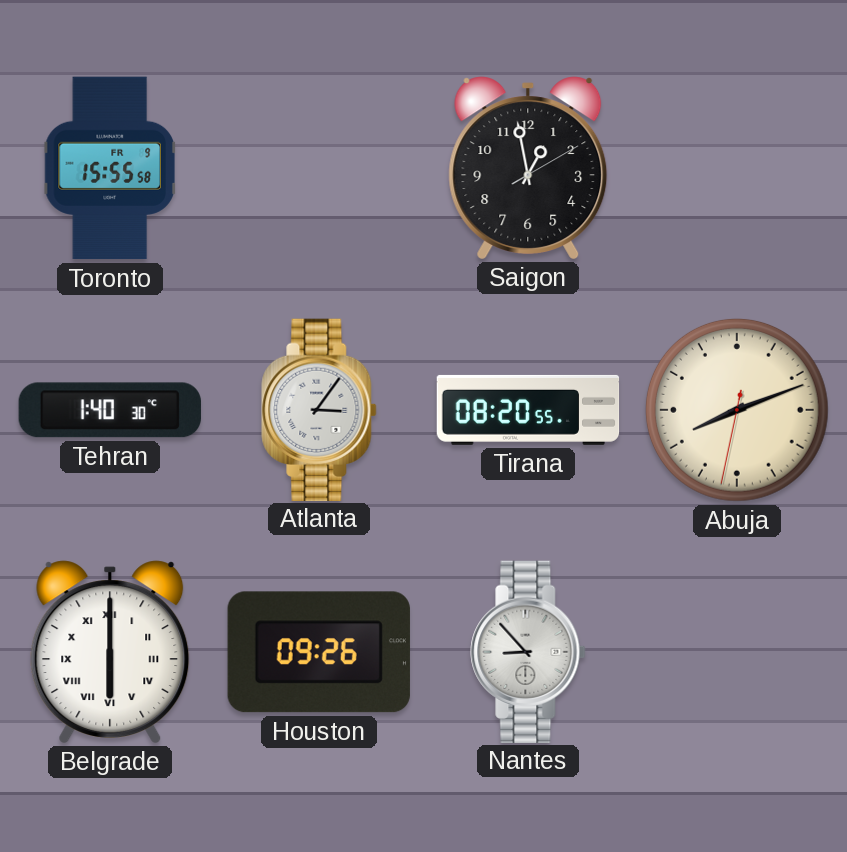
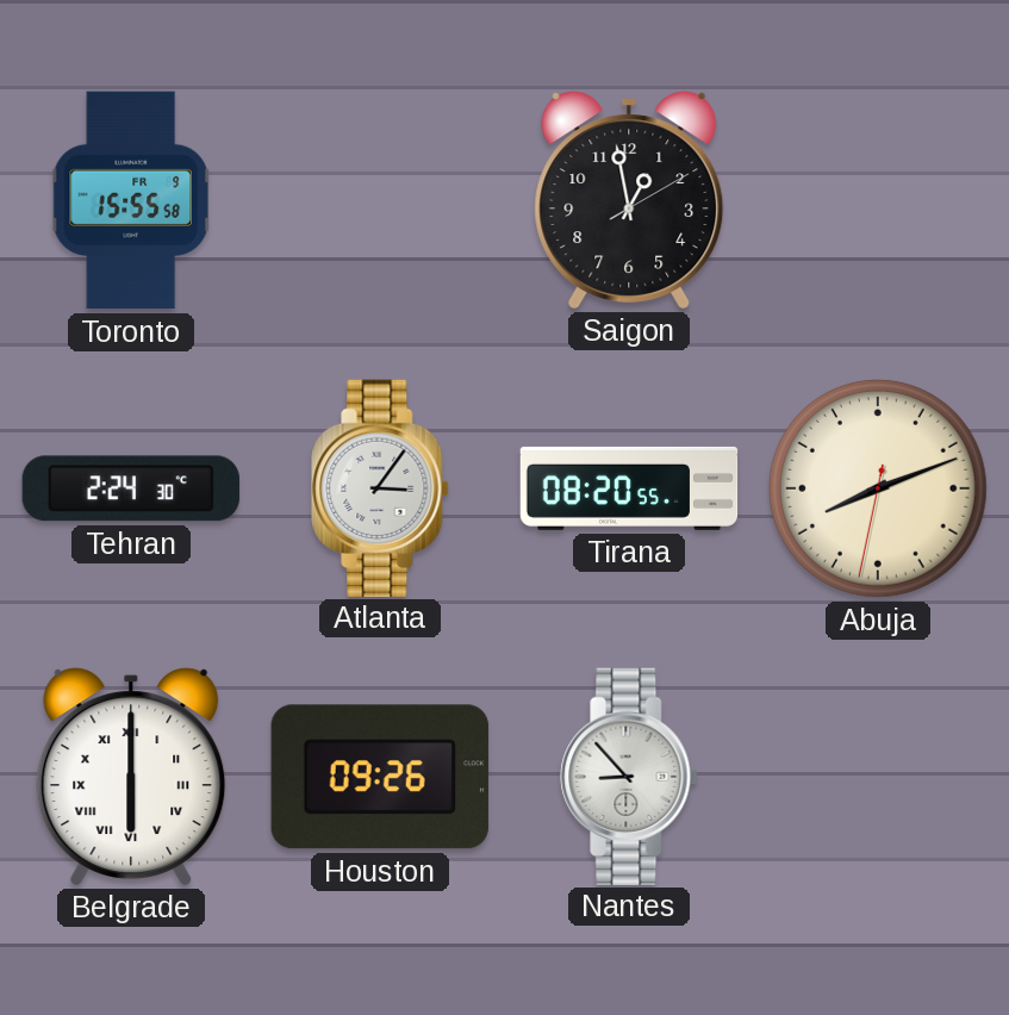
Tehran: 1:40 -> 2:24
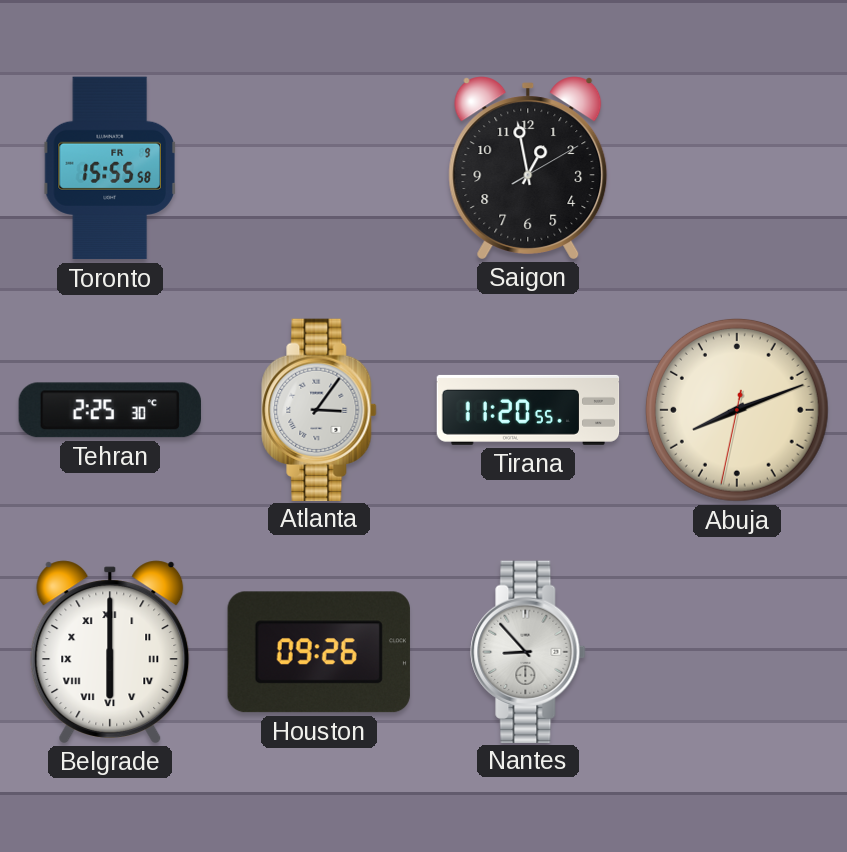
Tehran: 2:24 -> 2:25
Tirana: 08:20 -> 11:20
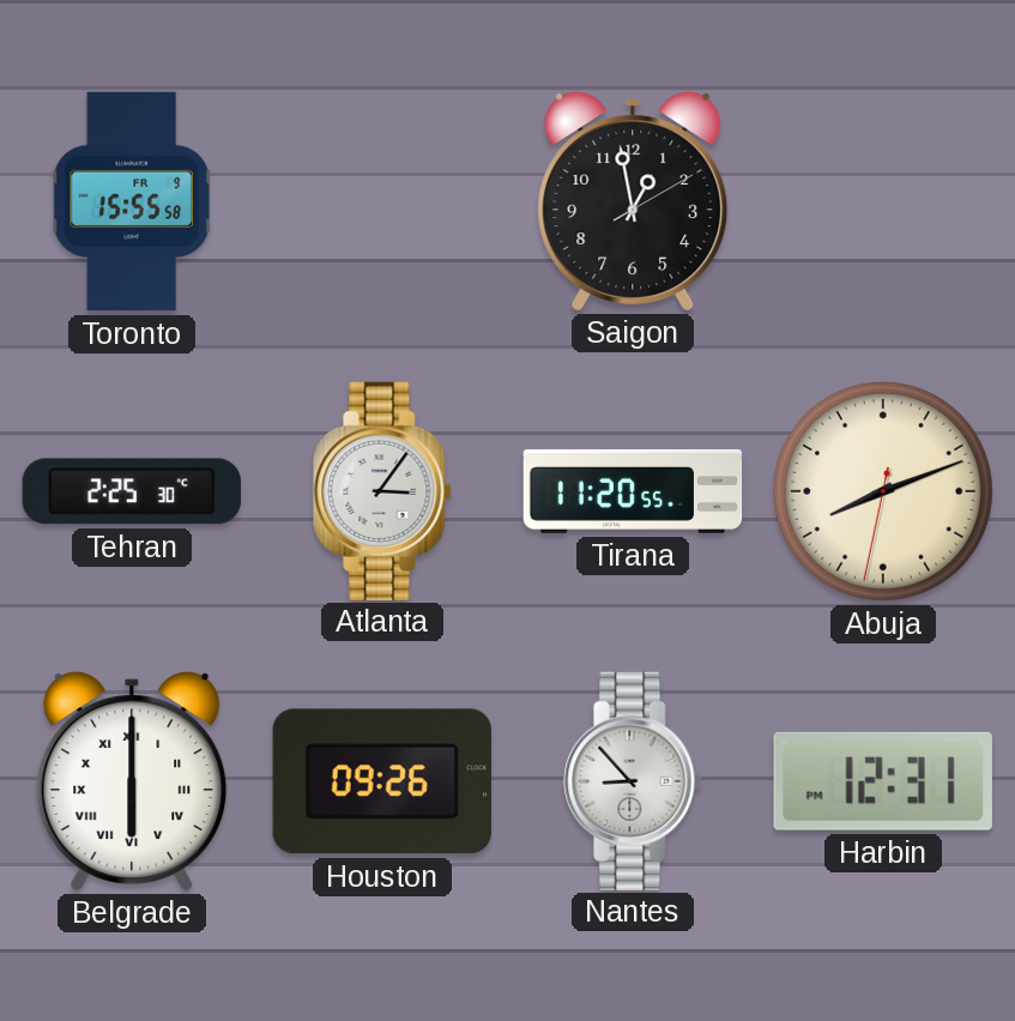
Harbin: none -> 12:31
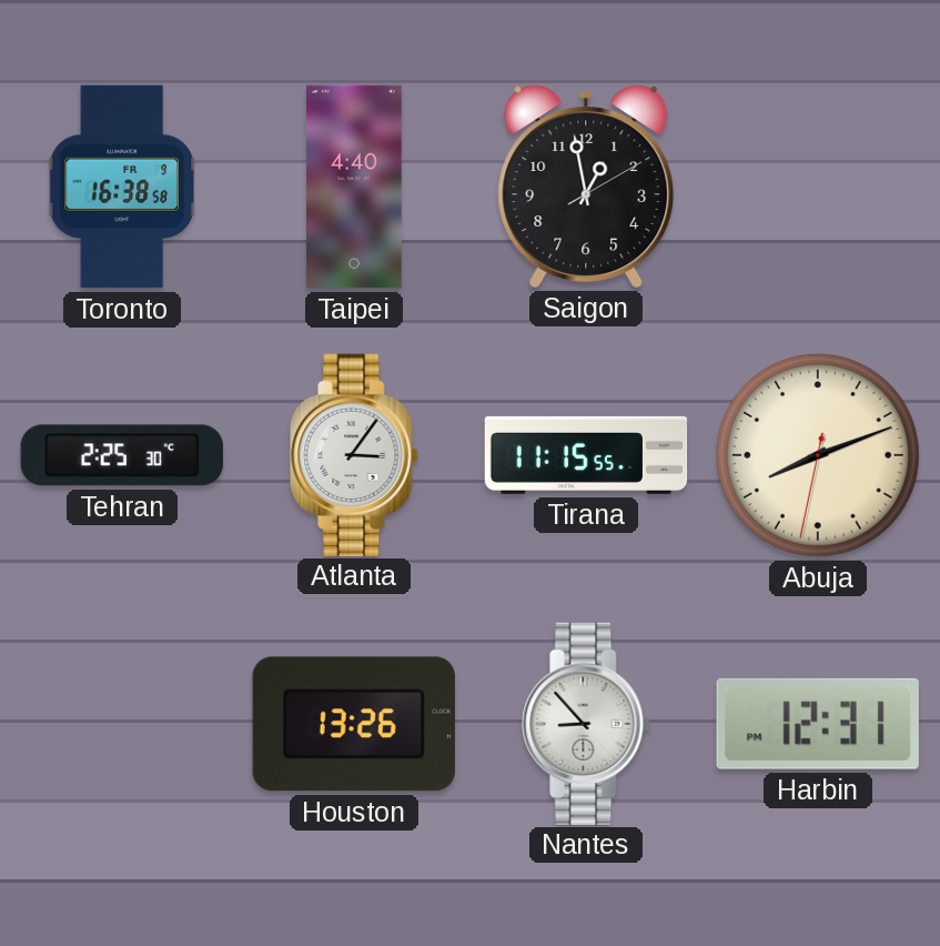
Toronto: 15:55 -> 16:38
Taipei: none -> 4:40
Tirana: 11:20 -> 11:15
Belgrade: 6:00 -> none
Houston: 09:26 -> 13:26
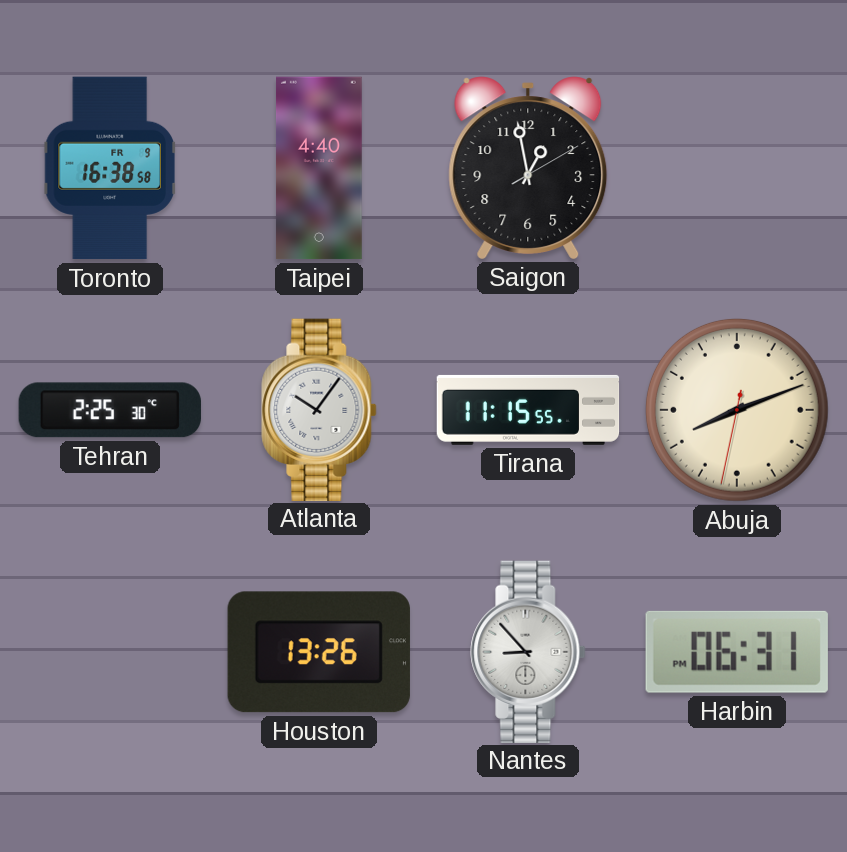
Atlanta: 3:06 -> 10:06
Harbin: 12:31 -> 06:31
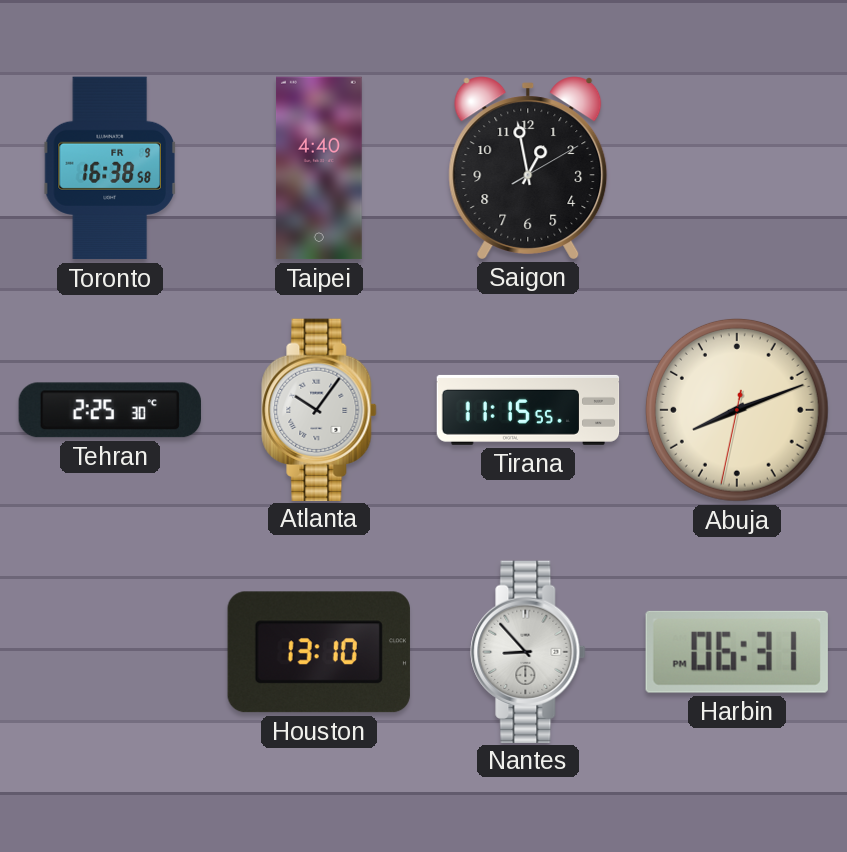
Houston: 13:26 -> 13:10
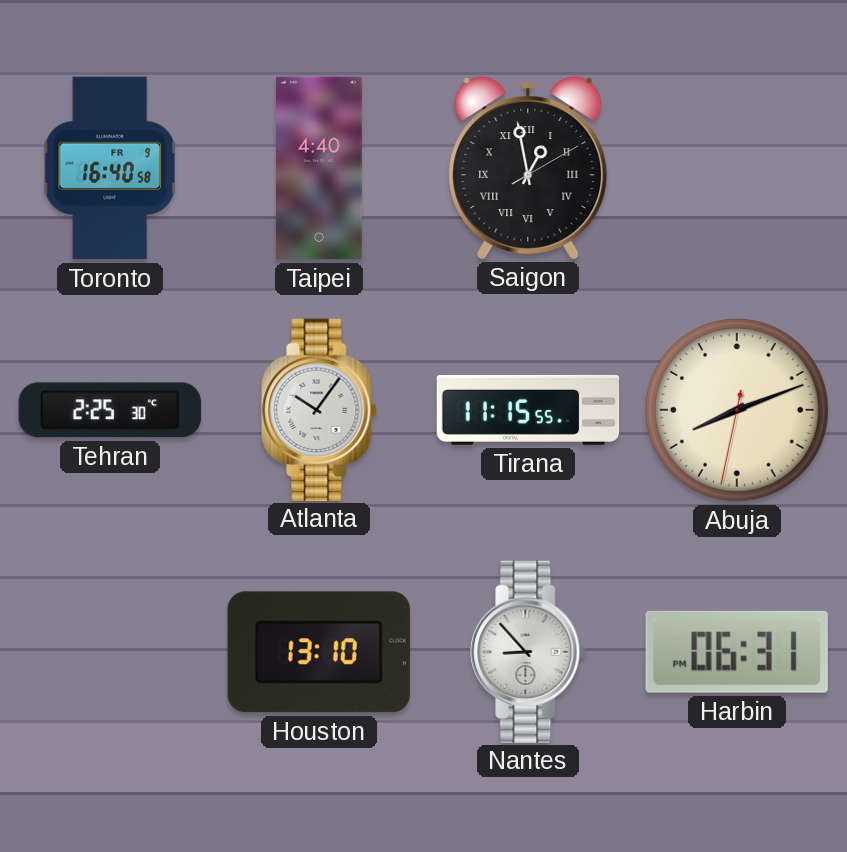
Toronto: 16:38 -> 16:40
Saigon numerals: Arabic -> Roman
